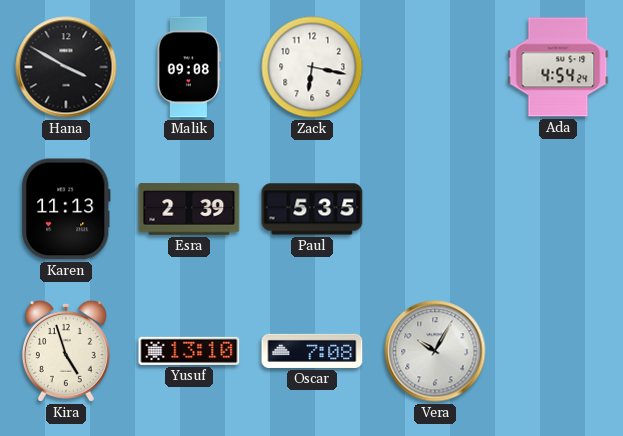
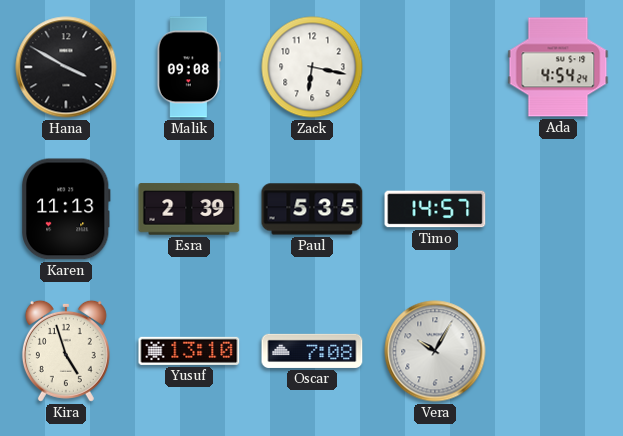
Timo: none -> 14:57
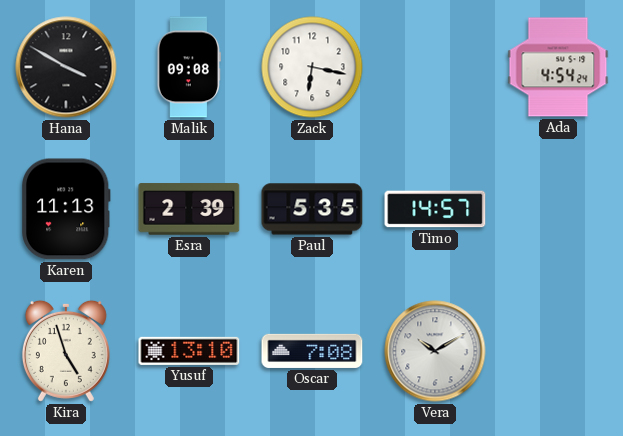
Vera: 10:05 -> 10:10
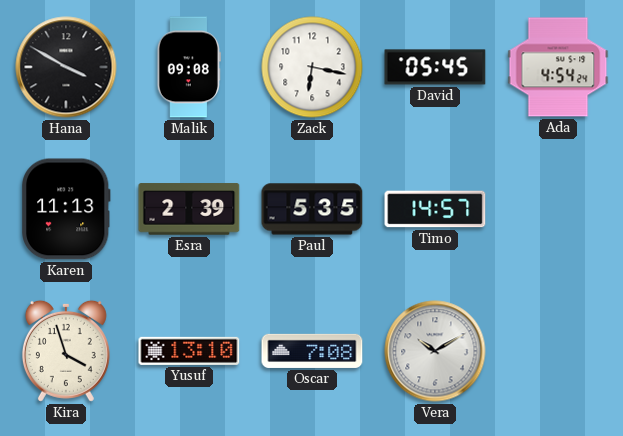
David: none -> 05:45
Kira: 4:57 -> 3:57
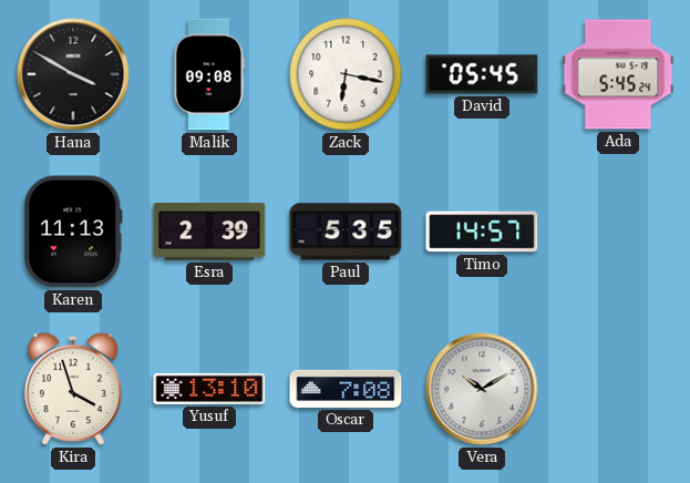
Ada: 4:54 -> 5:45
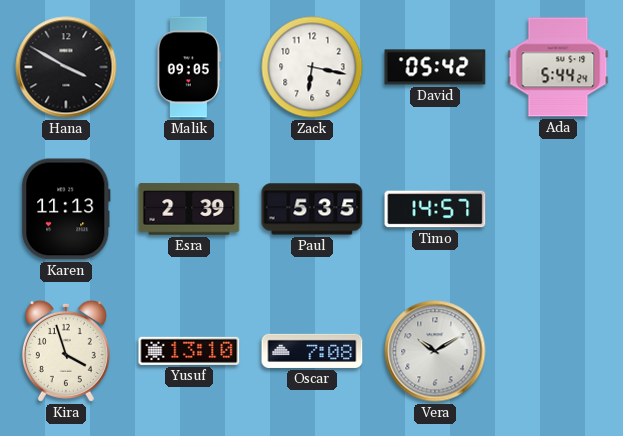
Malik: 09:08 -> 09:05
David: 05:45 -> 05:42
Ada: 5:45 -> 5:44
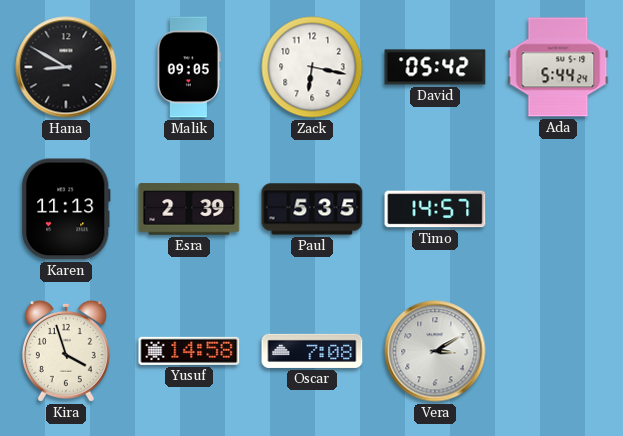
Hana: 3:50 -> 8:50
Yusuf: 13:10 -> 14:58
Vera: 10:10 -> 3:10
